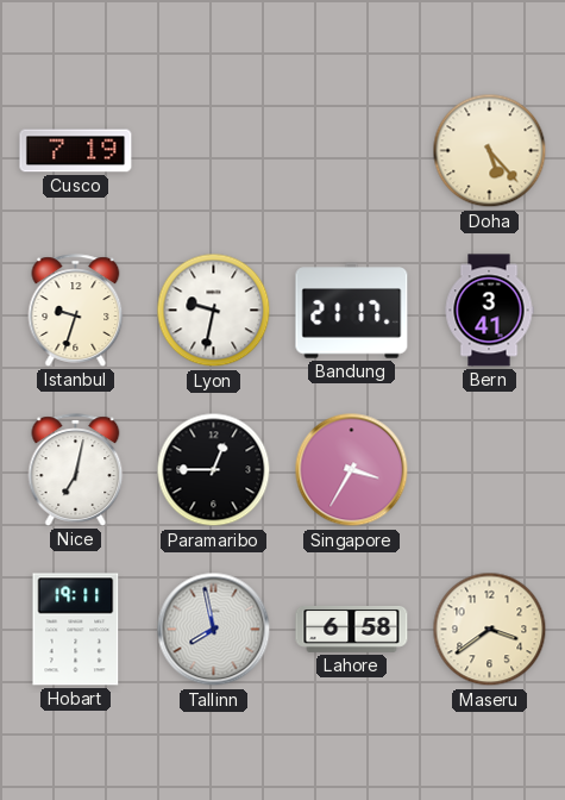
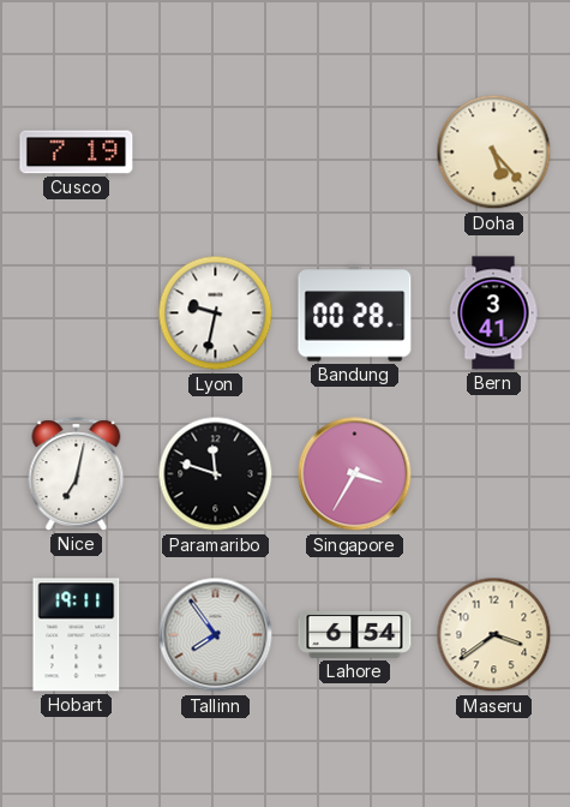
Istanbul: 9:33 -> none
Bandung: 21:17 -> 00:28
Paramaribo: 12:45 -> 11:48
Tallinn: 7:58 -> 7:54
Lahore: 6:58 -> 6:54
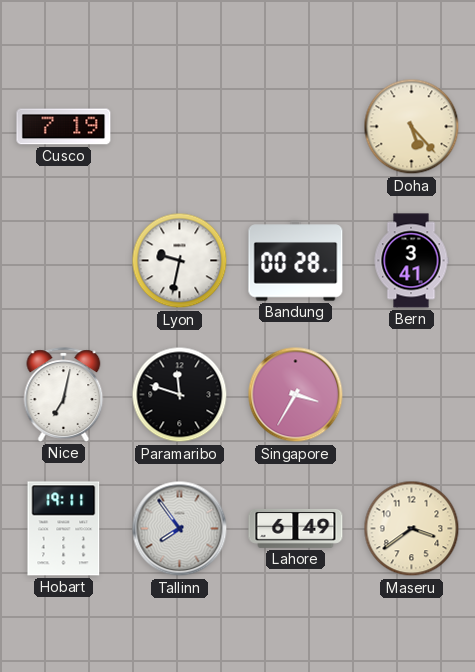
Lahore: 6:54 -> 6:49
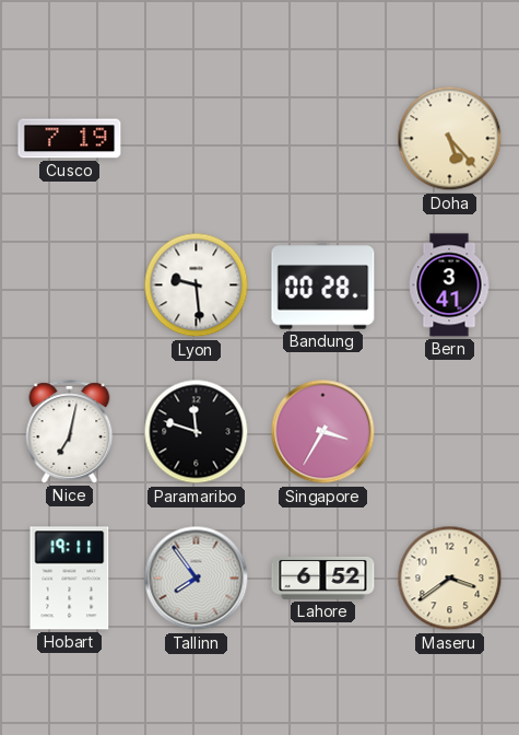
Lyon: 9:32 -> 9:29
Lahore: 6:49 -> 6:52
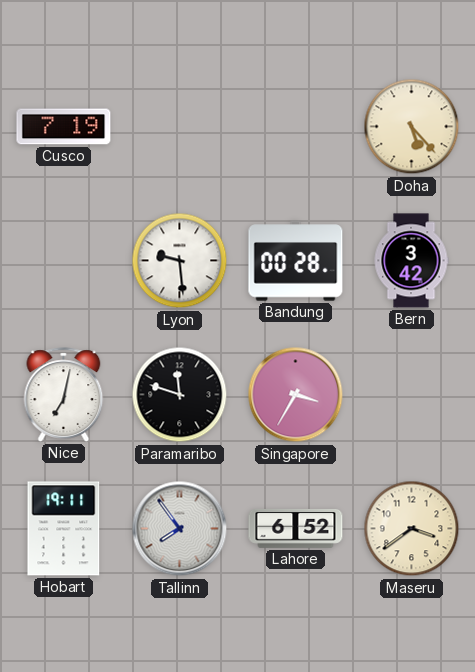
Bern: 3:41 -> 3:42
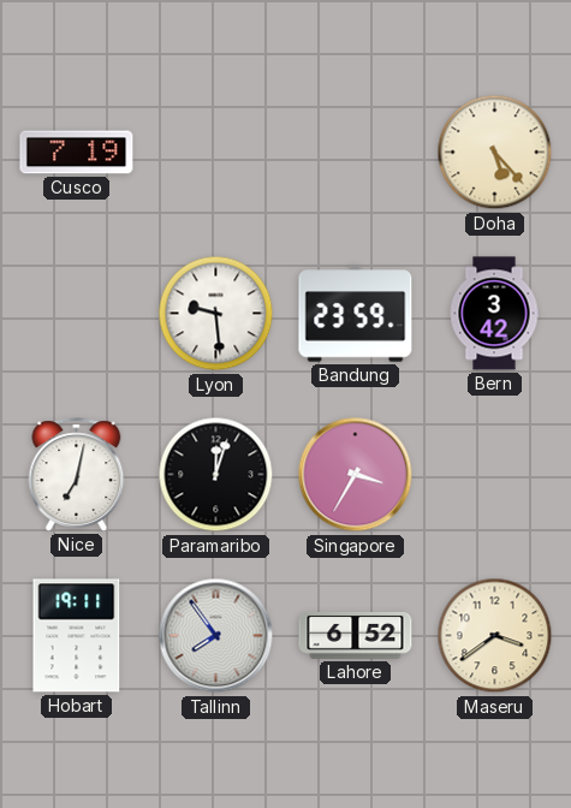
Bandung: 00:28 -> 23:59
Paramaribo: 11:48 -> 12:03
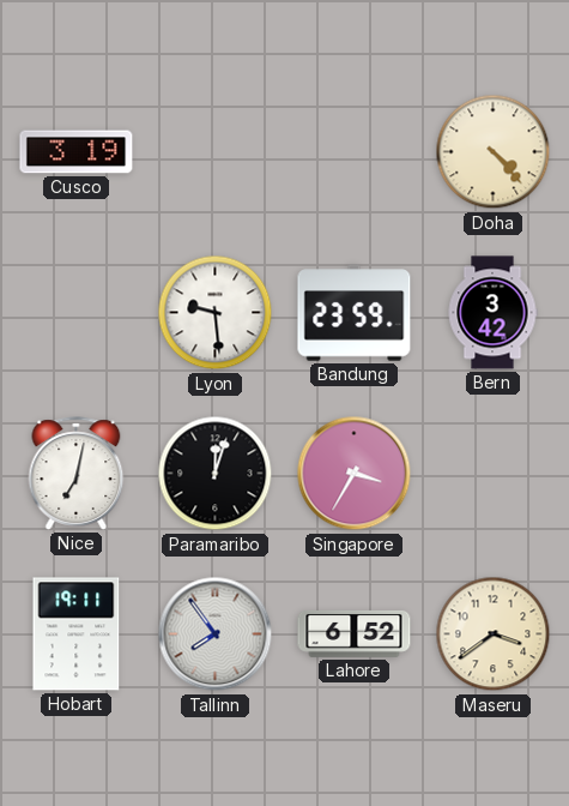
Cusco: 7:19 -> 3:19
Doha: 5:23 -> 4:23
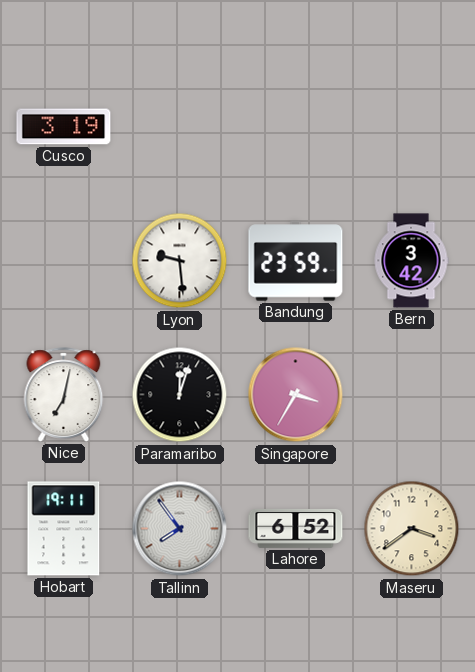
Doha: 4:23 -> none
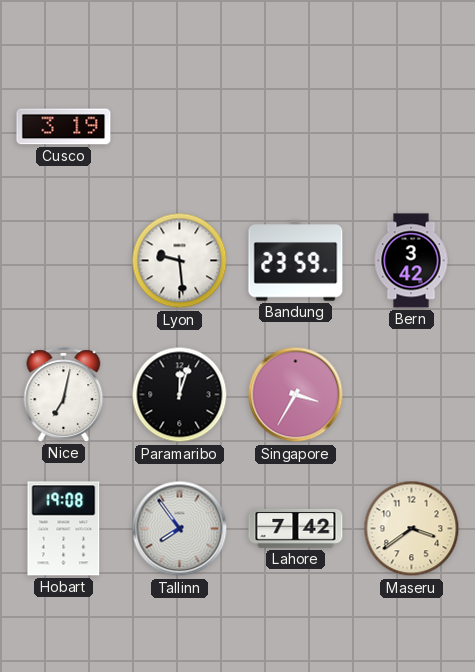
Hobart: 19:11 -> 19:08
Lahore: 6:52 -> 7:42
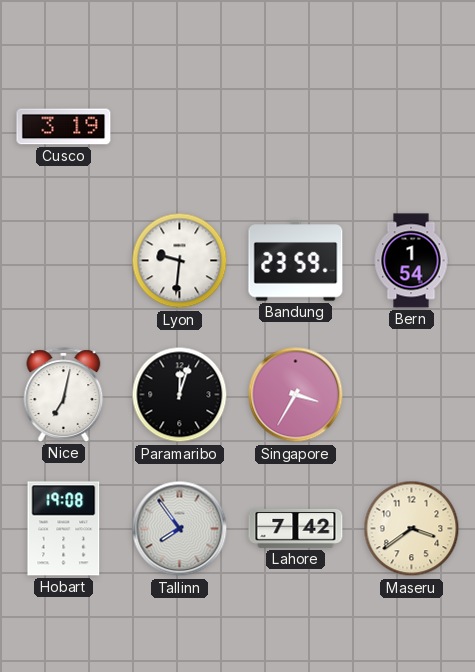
Lyon: 9:29 -> 9:31
Bern: 3:42 -> 1:54
